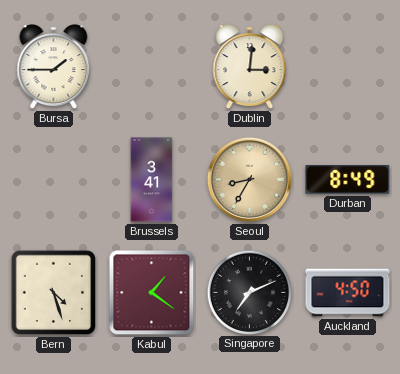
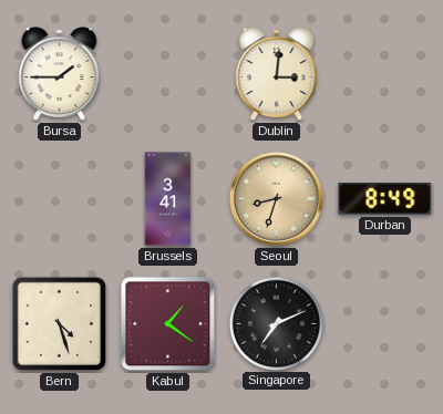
Seoul: 8:35 -> 8:33
Auckland: 4:50 -> none
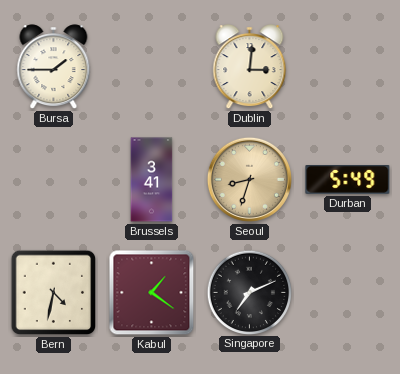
Durban: 8:49 -> 5:49
Bern: 4:27 -> 4:32
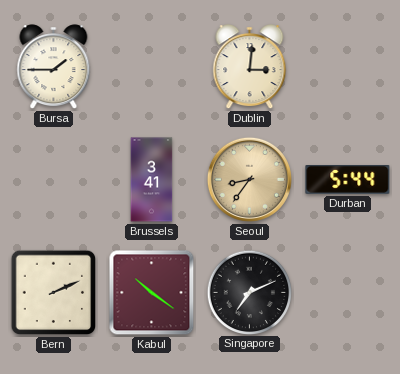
Seoul: 8:33 -> 8:36
Durban: 5:49 -> 5:44
Bern: 4:32 -> 2:11
Kabul: 1:21 -> 10:21
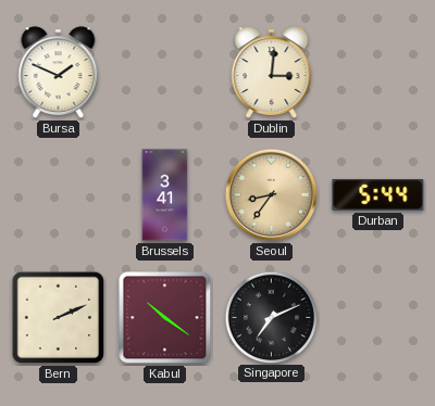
Bursa: 1:45 -> 1:49
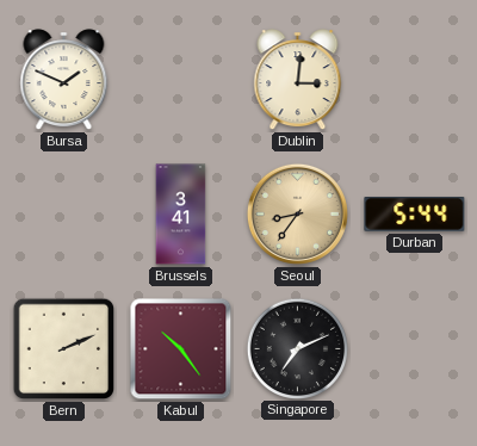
Kabul: 10:21 -> 10:24
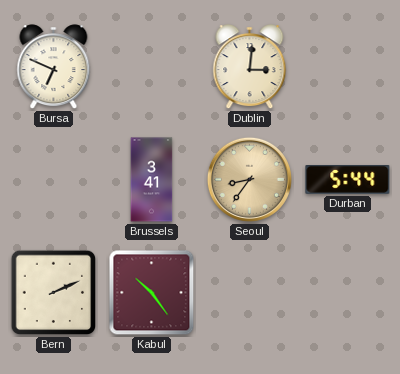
Bursa: 1:49 -> 6:49
Singapore: 7:11 -> none
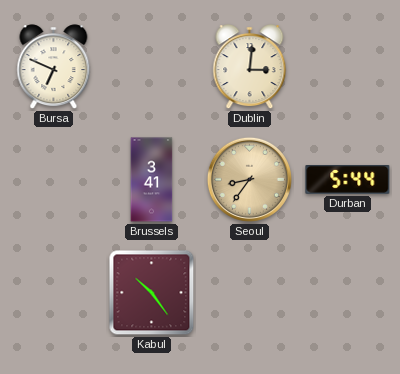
Bern: 2:11 -> none
